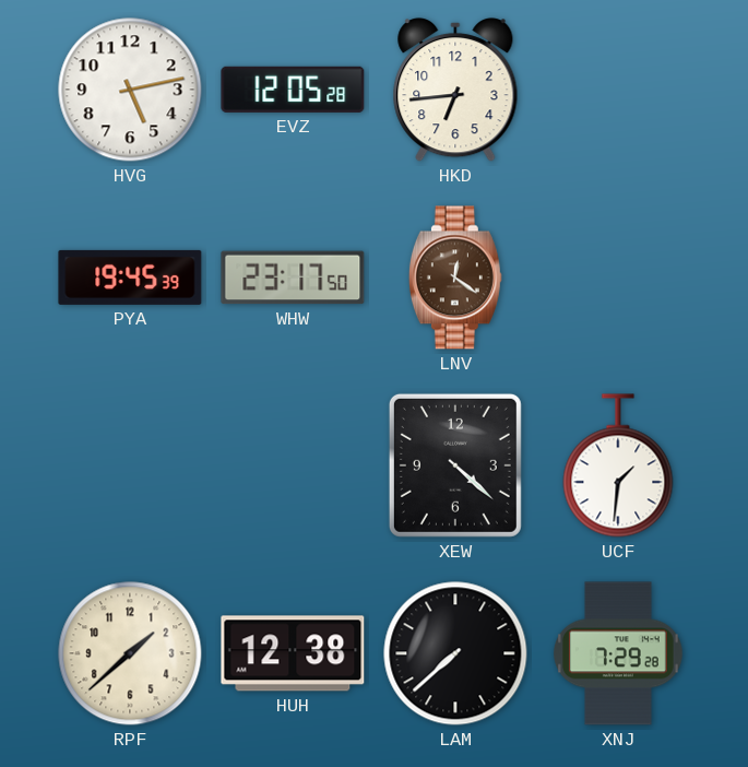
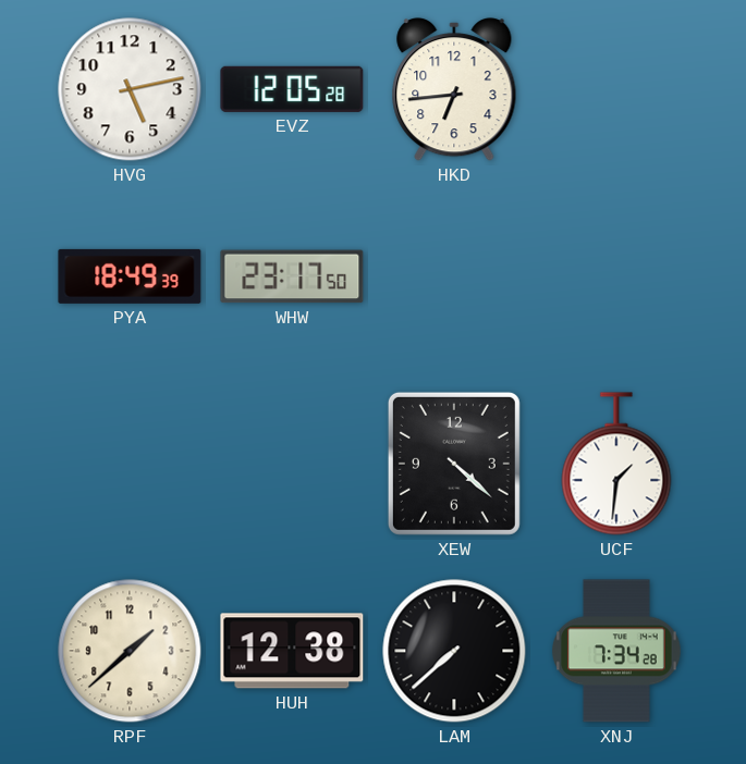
PYA: 19:45 -> 18:49
LNV: 12:21 -> none
XNJ: 7:29 -> 7:34
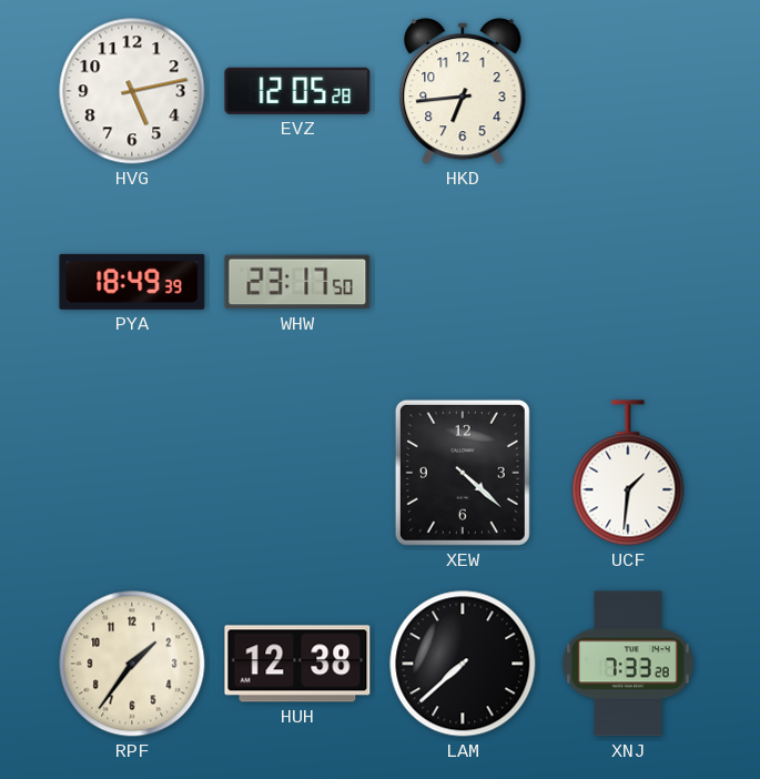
RPF: 1:38 -> 1:36
XNJ: 7:34 -> 7:33
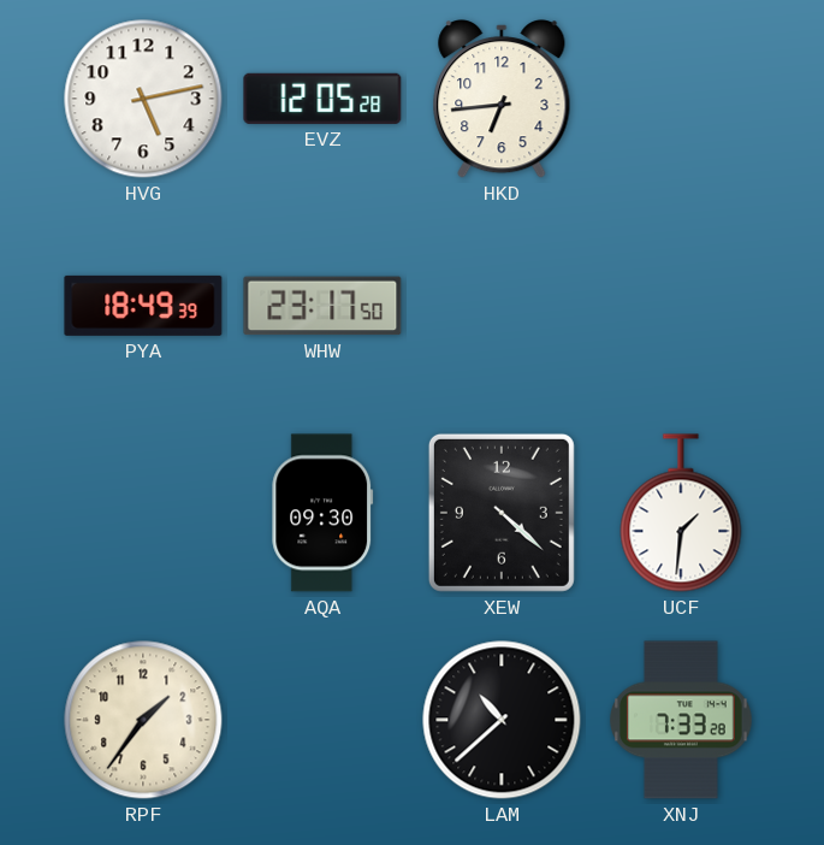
AQA: none -> 09:30
HUH: 12:38 -> none
LAM: 7:38 -> 10:38
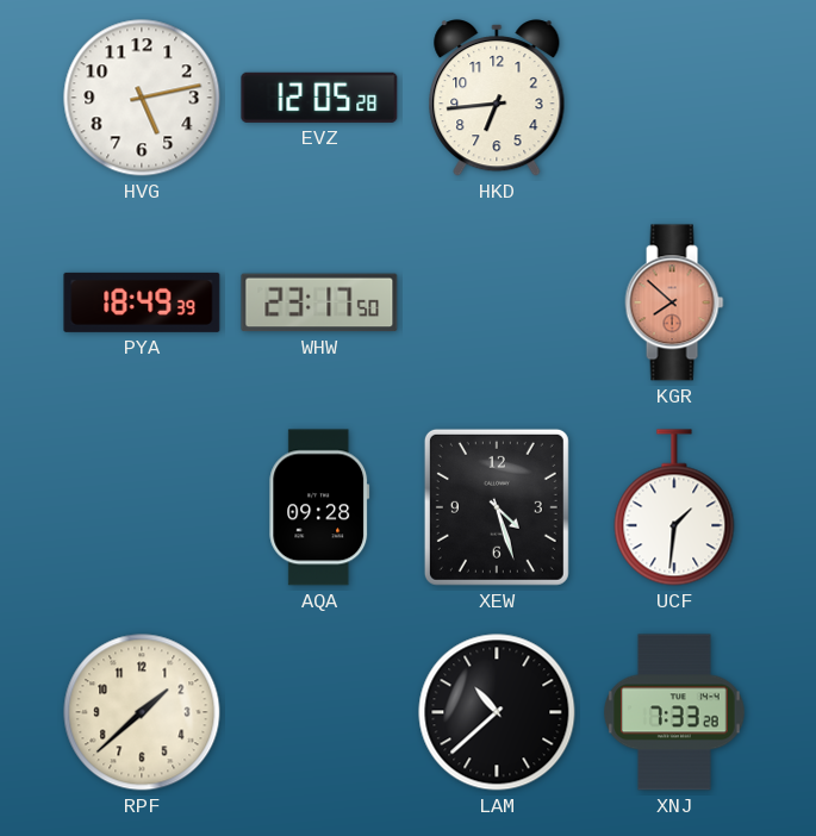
KGR: none -> 7:52
AQA: 09:30 -> 09:28
XEW: 4:22 -> 4:27
RPF: 1:36 -> 1:38
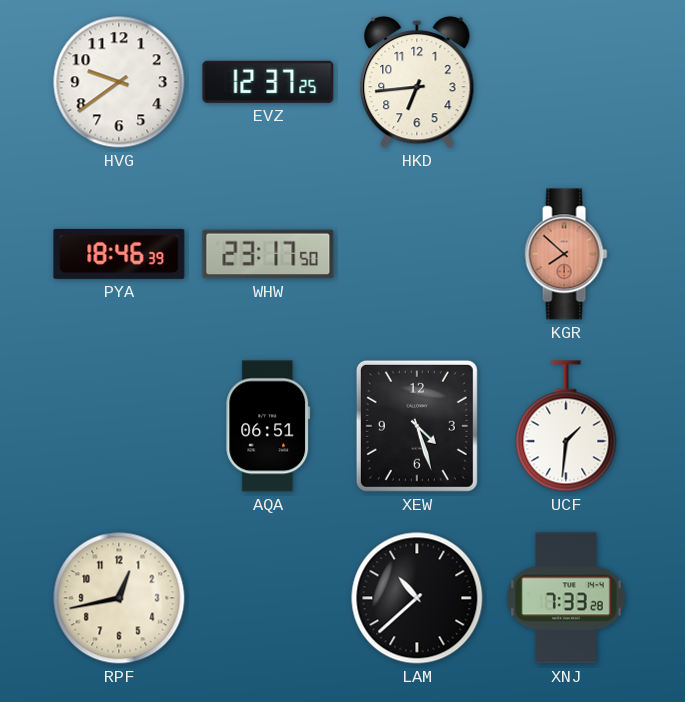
HVG: 5:13 -> 9:39
EVZ: 12:05 -> 12:37
PYA: 18:49 -> 18:46
AQA: 09:28 -> 06:51
RPF: 1:38 -> 12:43
